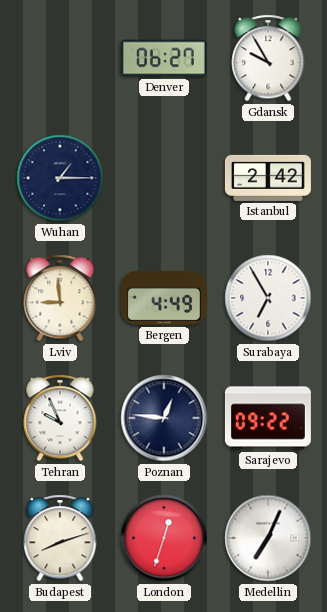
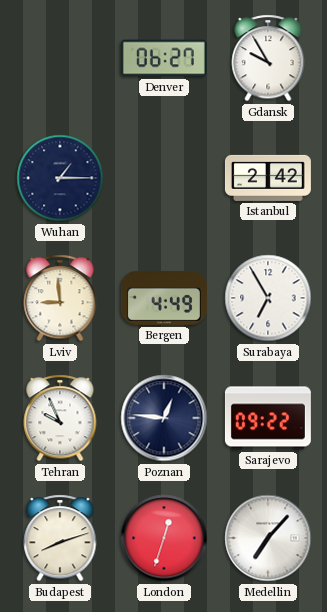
Medellin: 7:04 -> 7:07
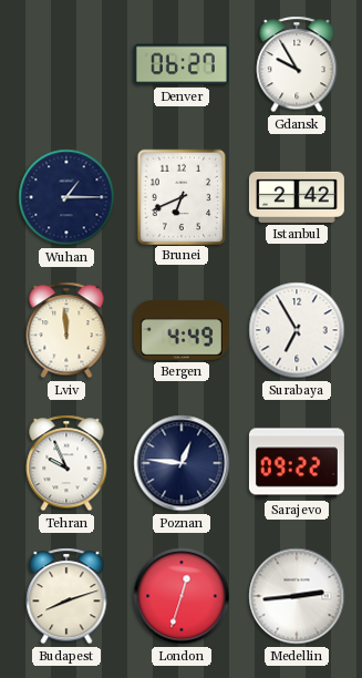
Brunei: none -> 6:41
Lviv: 8:59 -> 11:59
Medellin: 7:07 -> 2:44
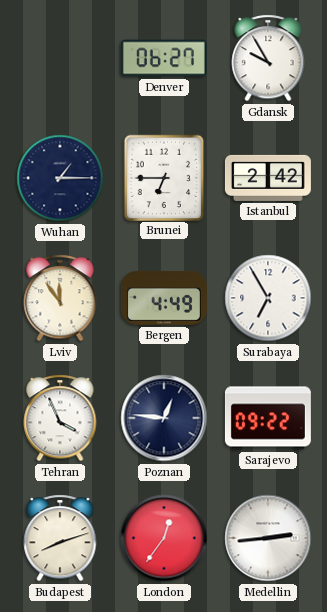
Brunei: 6:41 -> 6:45
Lviv: 11:59 -> 11:54
Tehran: 9:56 -> 3:56
London: 12:33 -> 12:36
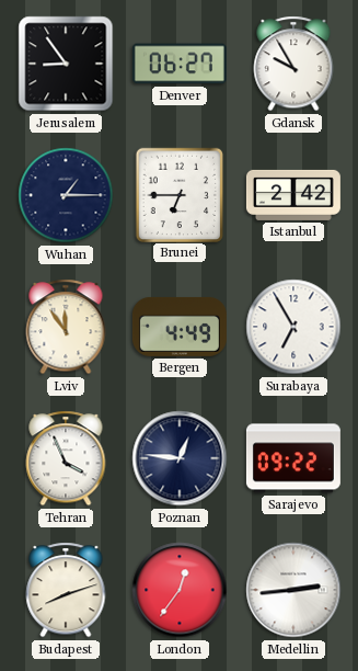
Jerusalem: none -> 8:54
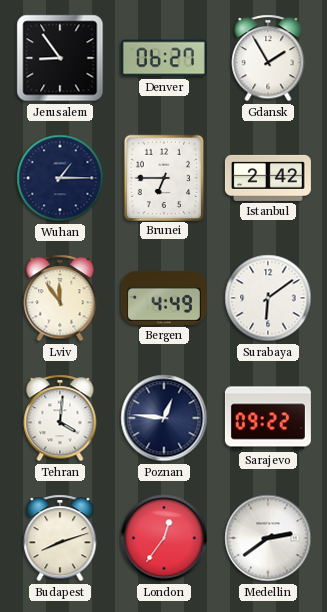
Gdansk: 9:55 -> 1:55
Surabaya: 6:55 -> 6:09
Tehran: 3:56 -> 4:01
Medellin: 2:44 -> 2:39
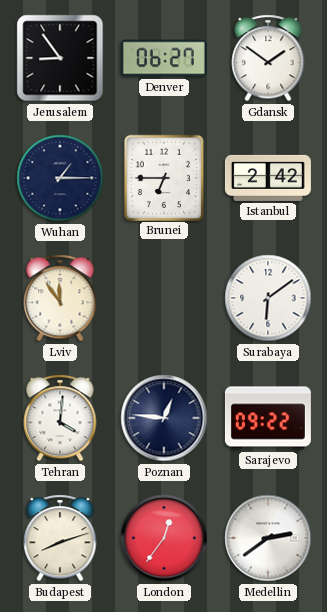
Gdansk: 1:55 -> 1:51
Bergen: 4:49 -> none
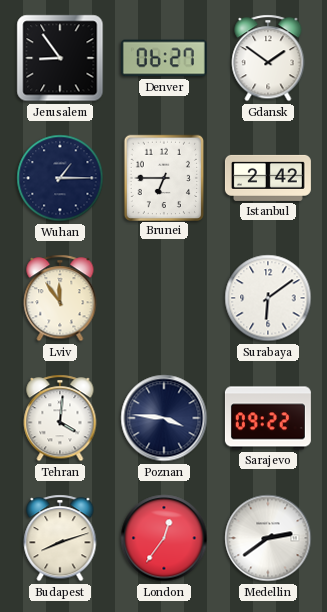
Poznan: 12:46 -> 3:46
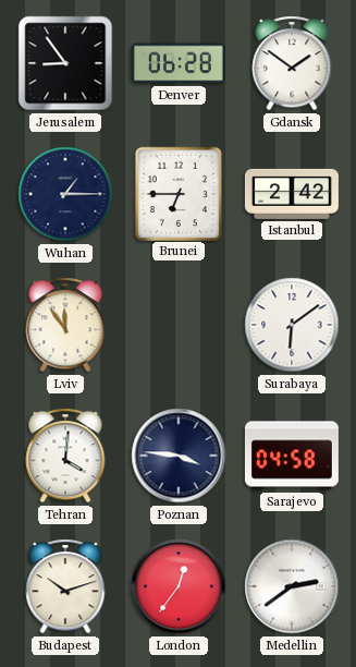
Denver: 06:27 -> 06:28
Sarajevo: 09:22 -> 04:58
Budapest: 8:12 -> 10:12
